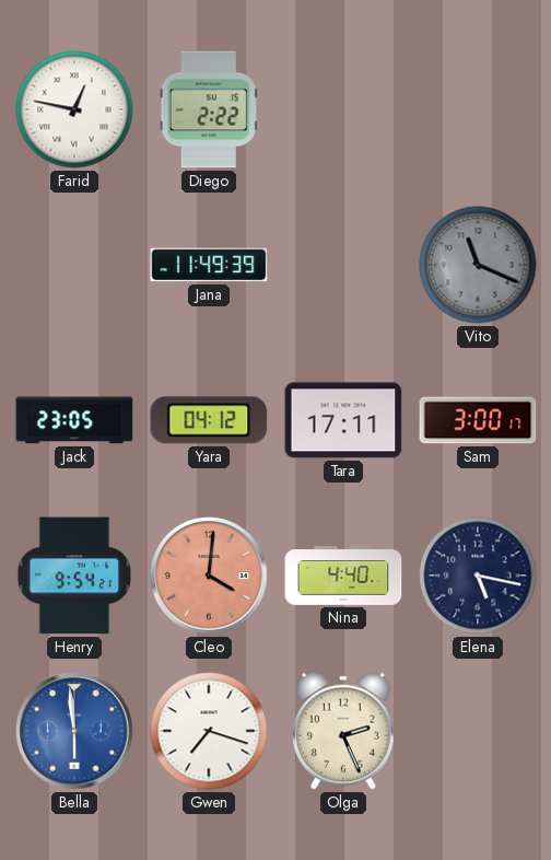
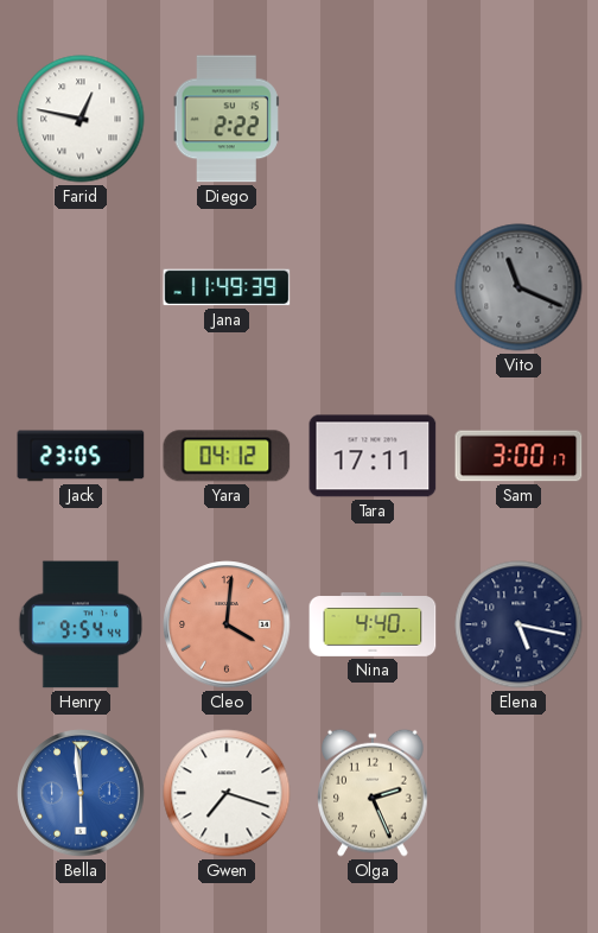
Henry: 9:54:21 -> 9:54:44
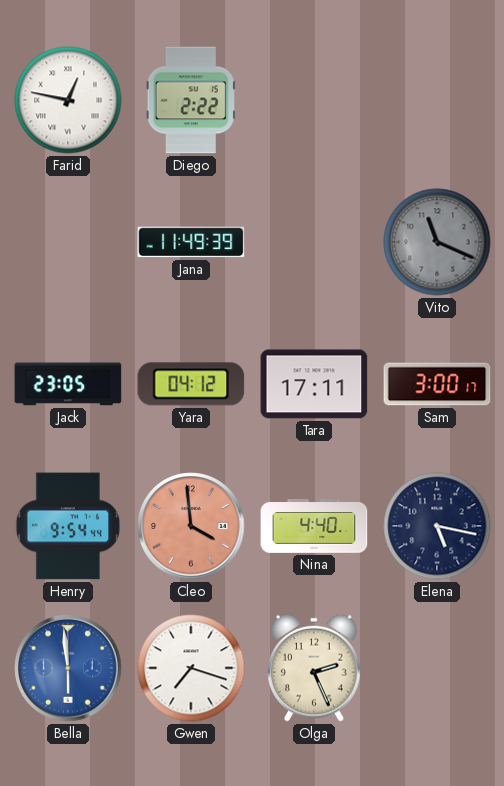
Cleo: 4:01 -> 3:59
